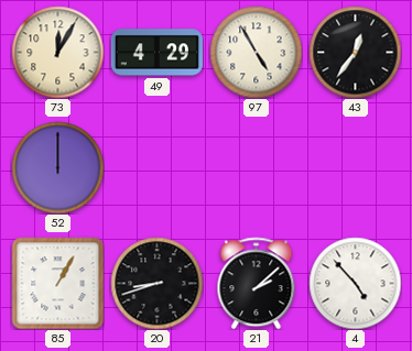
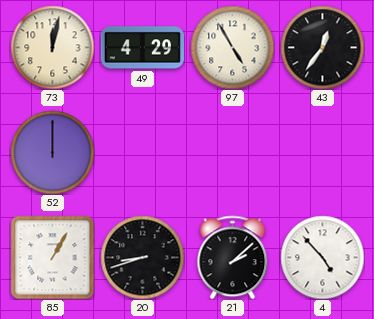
73: 12:05 -> 12:02
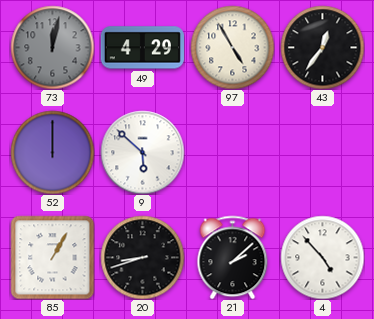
73 dial: cream -> grey
9: none -> 5:52
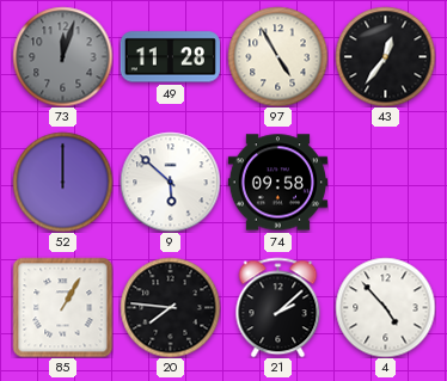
73: 12:02 -> 12:03
49: 4:29 -> 11:28
74: none -> 09:58
20: 8:42 -> 7:46
